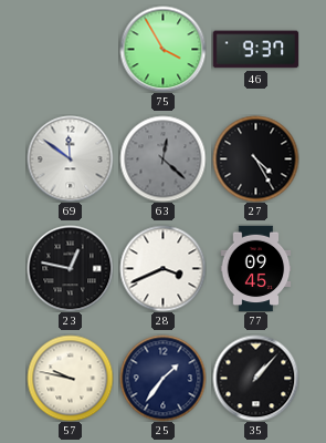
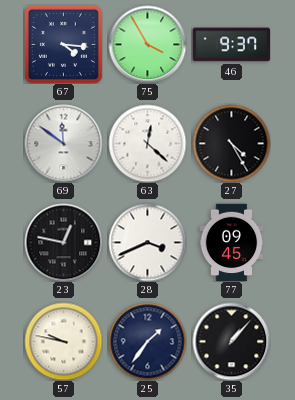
67: none -> 4:16
63 dial: grey -> white
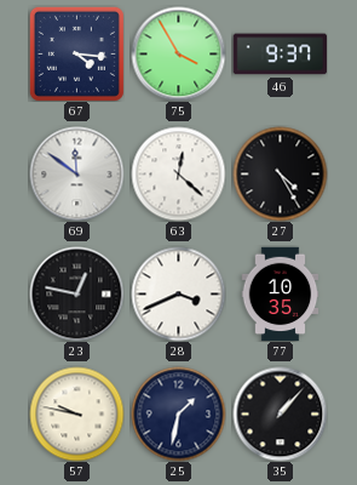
77: 09:45 -> 10:35
25: 1:36 -> 1:32
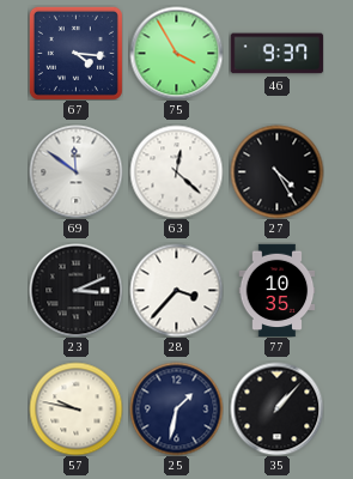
23: 12:47 -> 3:11
28: 3:41 -> 3:37
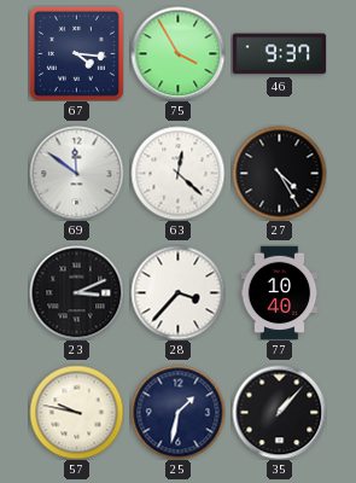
77: 10:35 -> 10:40
